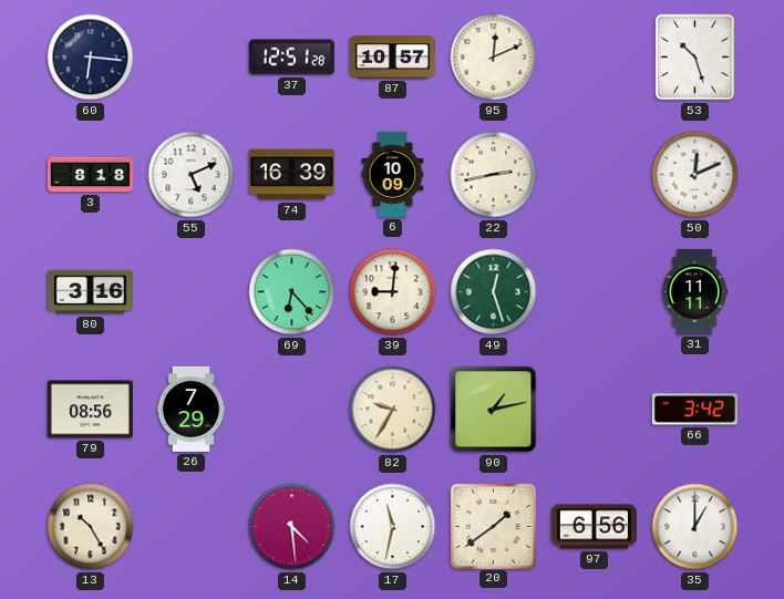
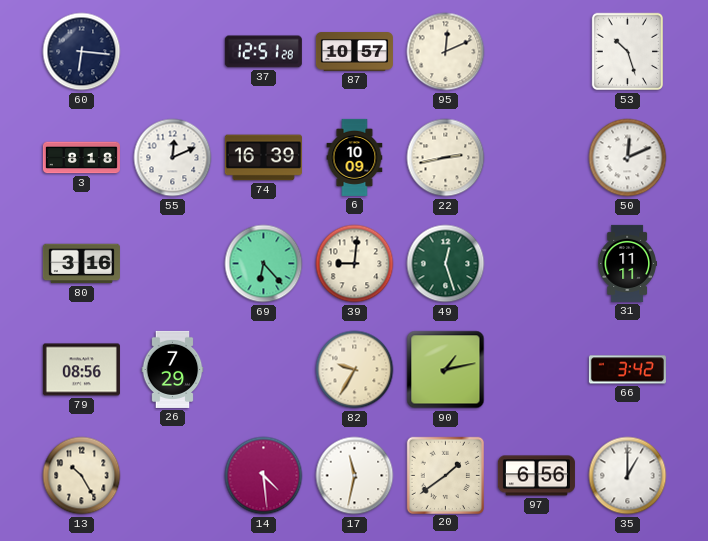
55: 5:11 -> 12:11
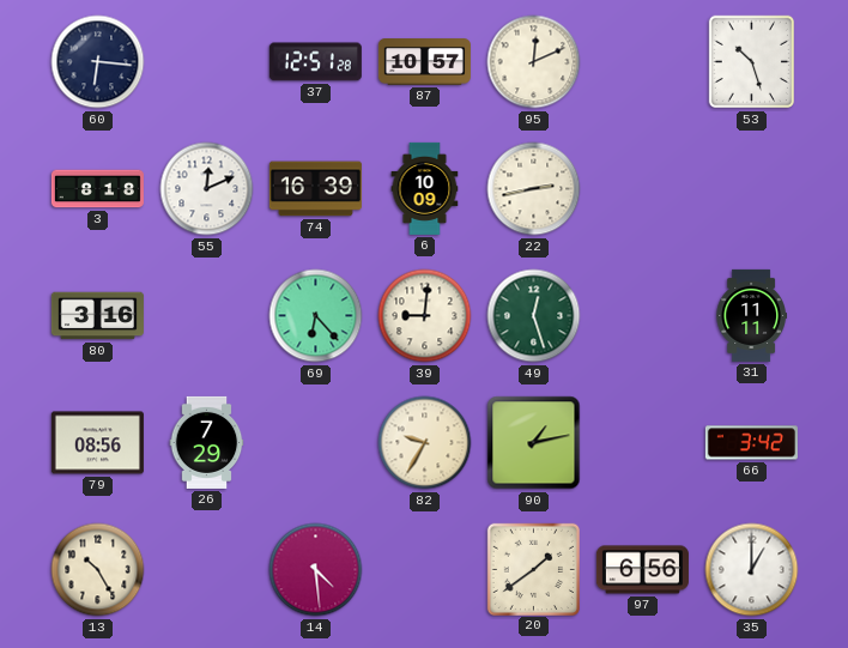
50: 12:11 -> none
17: 11:32 -> none
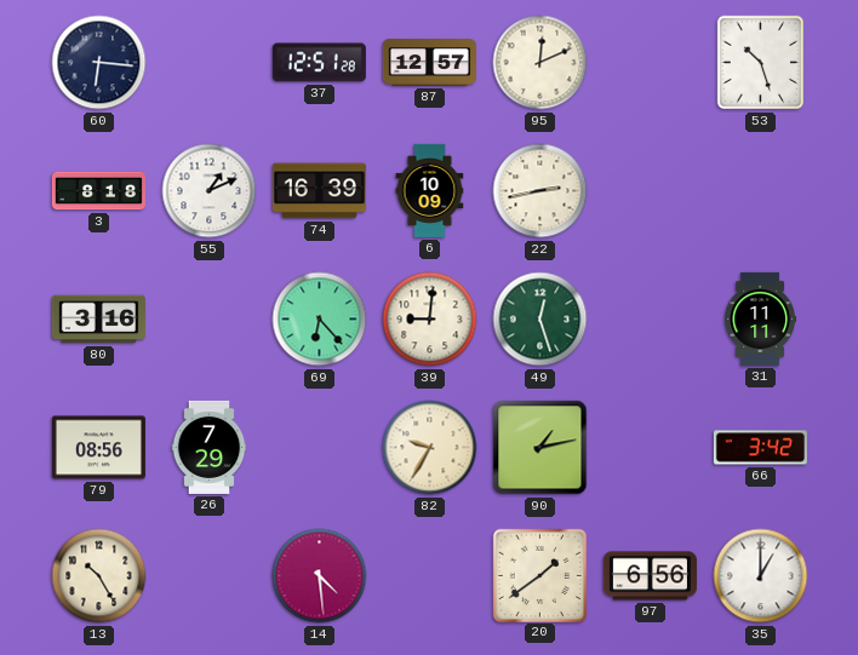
87: 10:57 -> 12:57
55: 12:11 -> 1:11
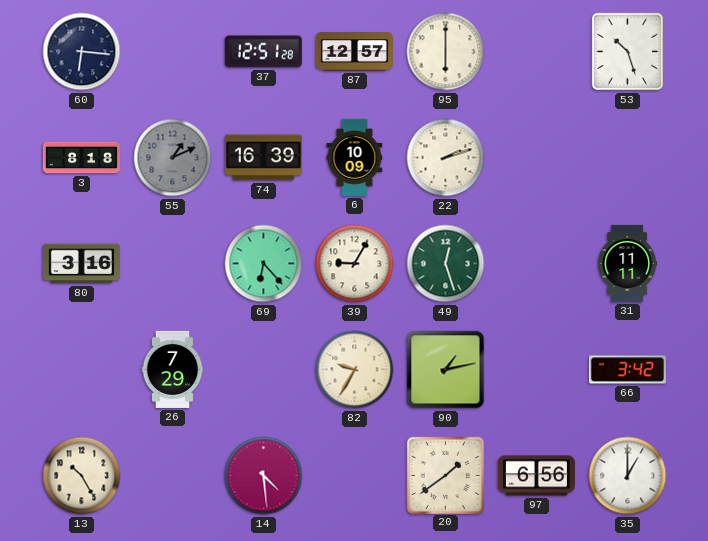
95: 12:11 -> 6:00
55 dial: white -> grey
22: 2:43 -> 2:12
39: 9:01 -> 9:05
79: 08:56 -> none
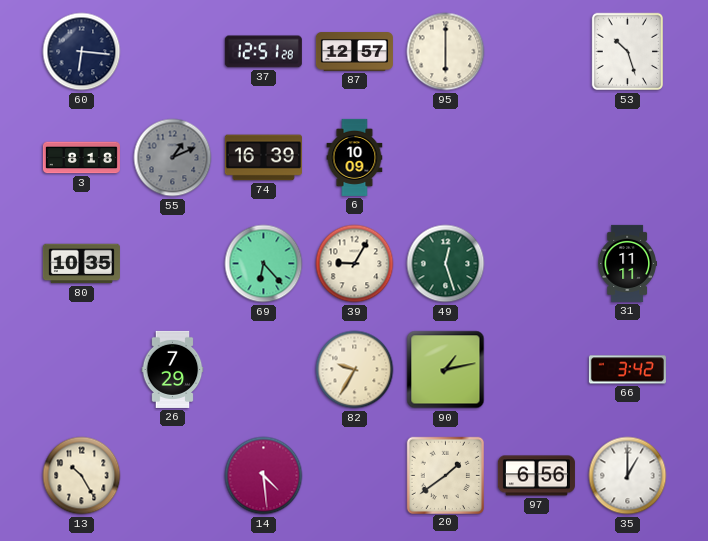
22: 2:12 -> none
80: 3:16 -> 10:35
